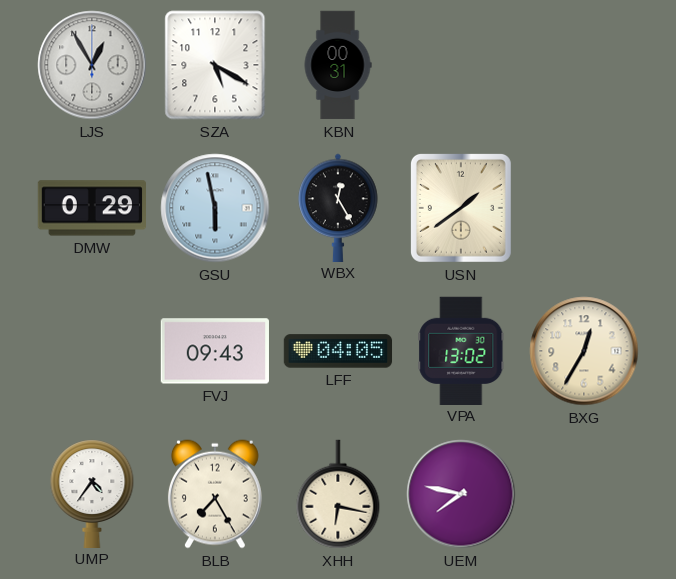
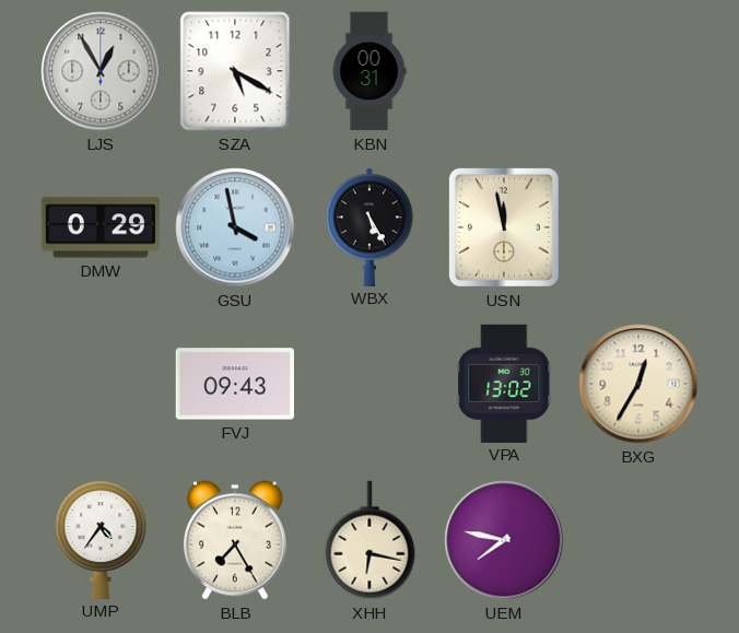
GSU: 5:58 -> 3:58
WBX: 12:25 -> 5:25
USN: 1:39 -> 11:58
LFF: 04:05 -> none
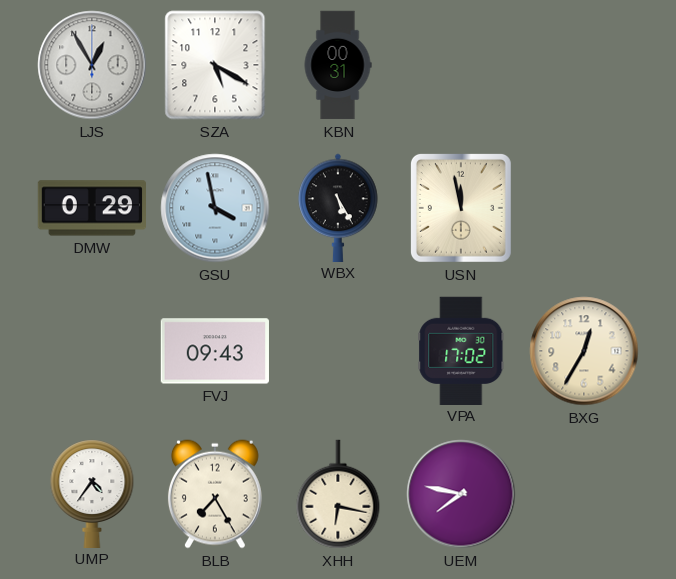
VPA: 13:02 -> 17:02
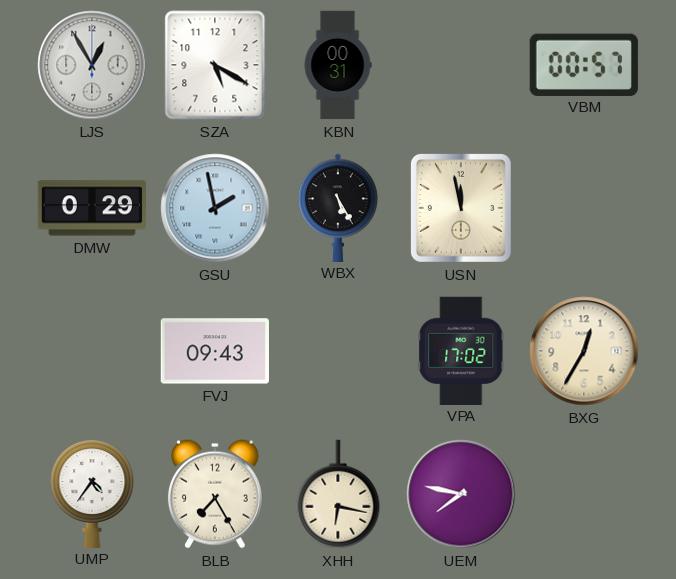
VBM: none -> 00:57
GSU: 3:58 -> 1:58
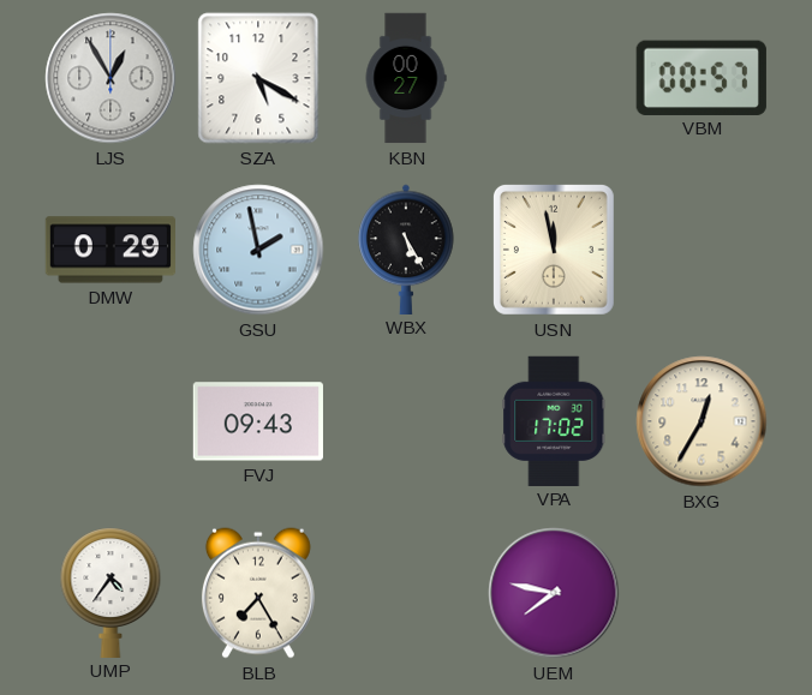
KBN: 00:31 -> 00:27
XHH: 6:17 -> none
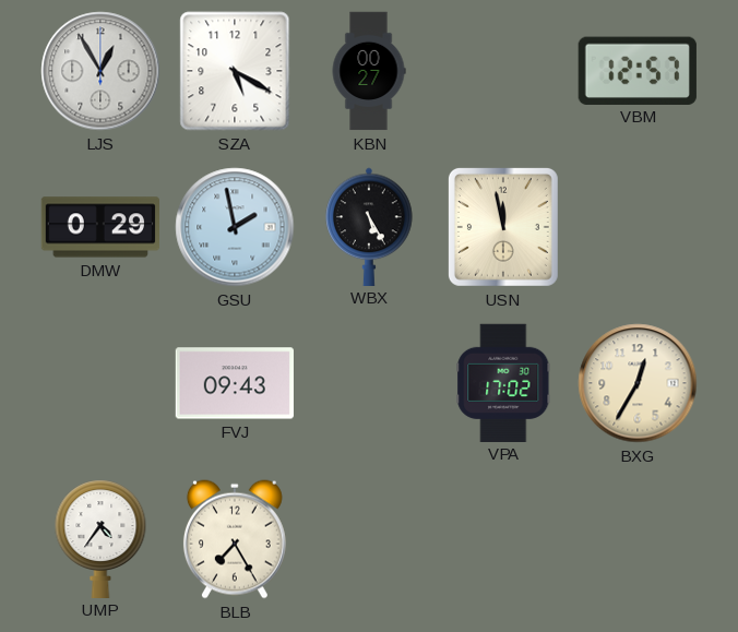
VBM: 00:57 -> 12:57
UEM: 7:47 -> none
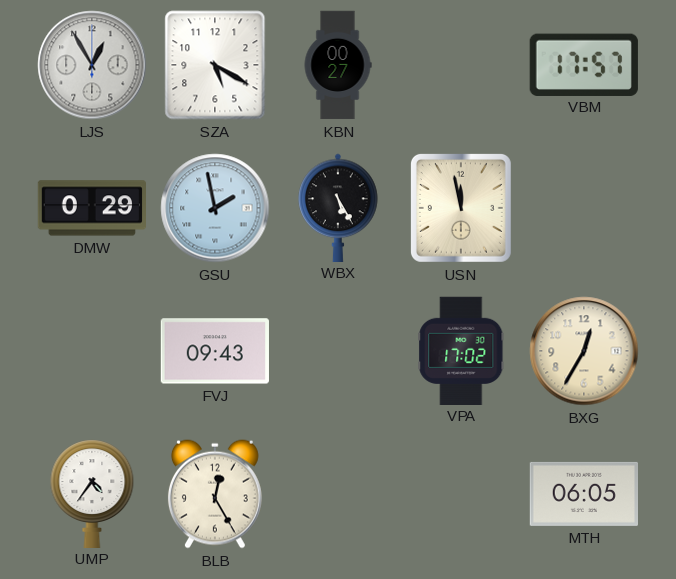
VBM: 12:57 -> 17:57
BLB: 7:25 -> 12:25
MTH: none -> 06:05
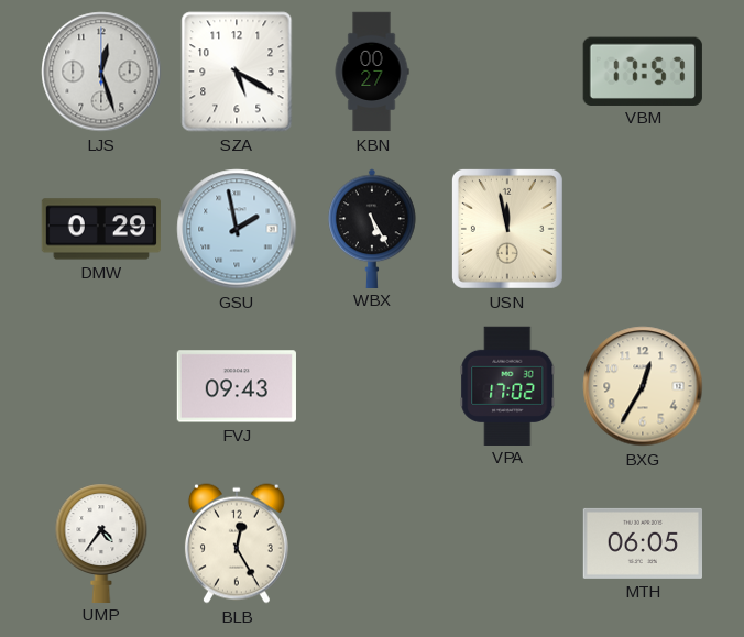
LJS: 12:55 -> 12:27
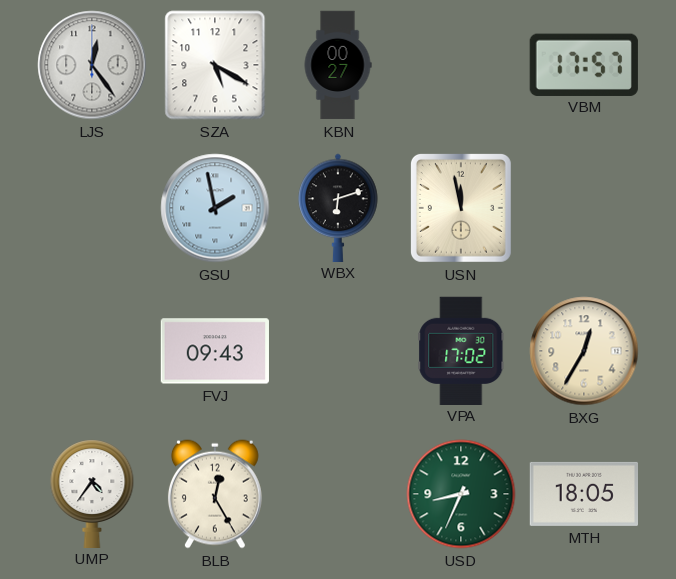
LJS: 12:27 -> 12:24
DMW: 0:29 -> none
WBX: 5:25 -> 6:12
USD: none -> 8:34
MTH: 06:05 -> 18:05
